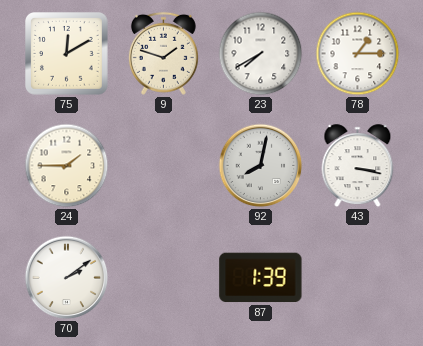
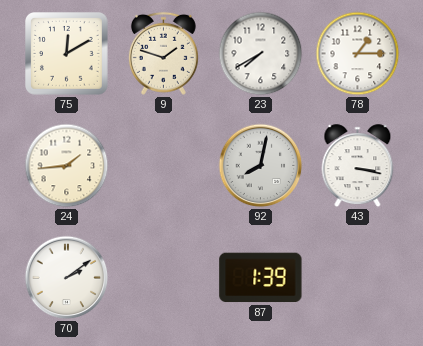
24: 1:45 -> 1:44
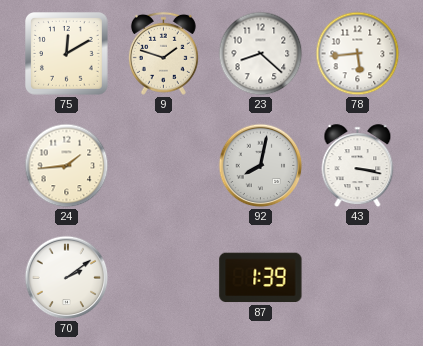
23: 7:40 -> 8:22
78: 1:15 -> 5:44
